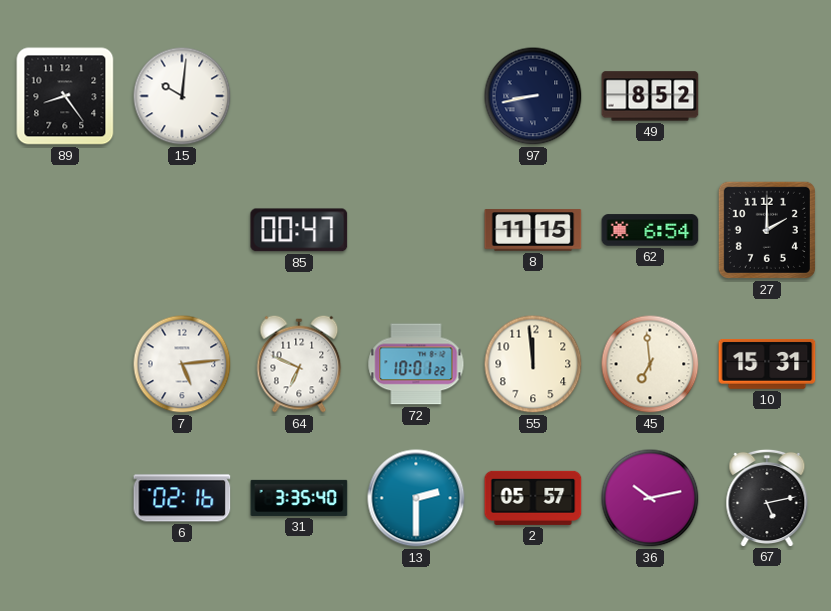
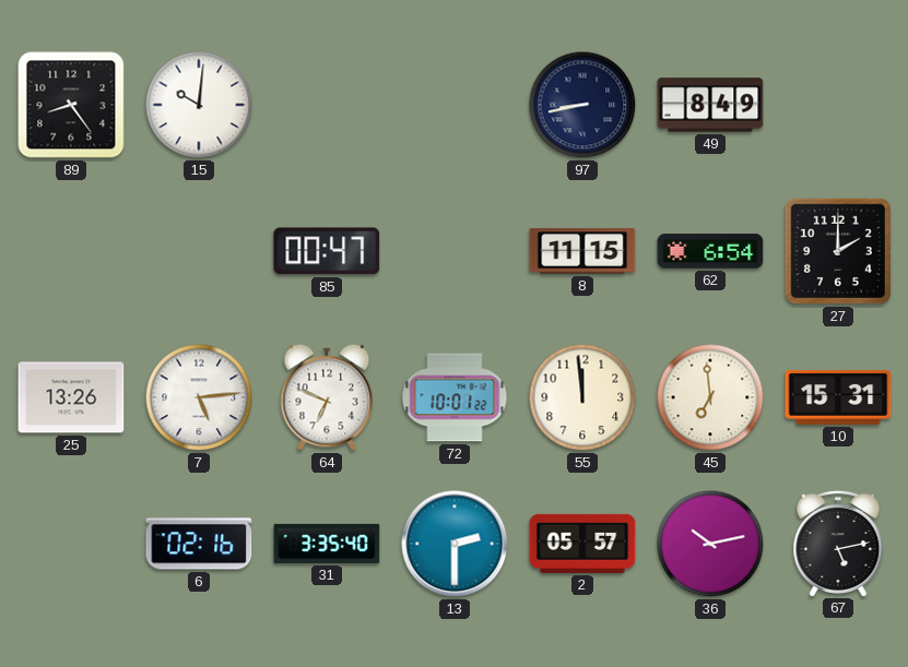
49: 8:52 -> 8:49
25: none -> 13:26
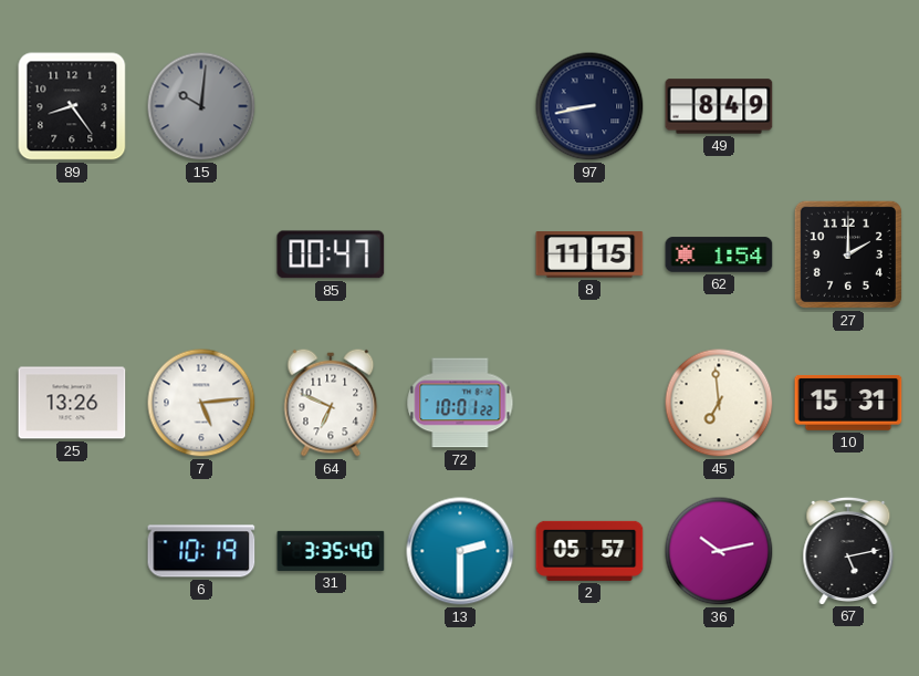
15 dial: white -> grey
62: 6:54 -> 1:54
55: 11:59 -> none
6: 02:16 -> 10:19
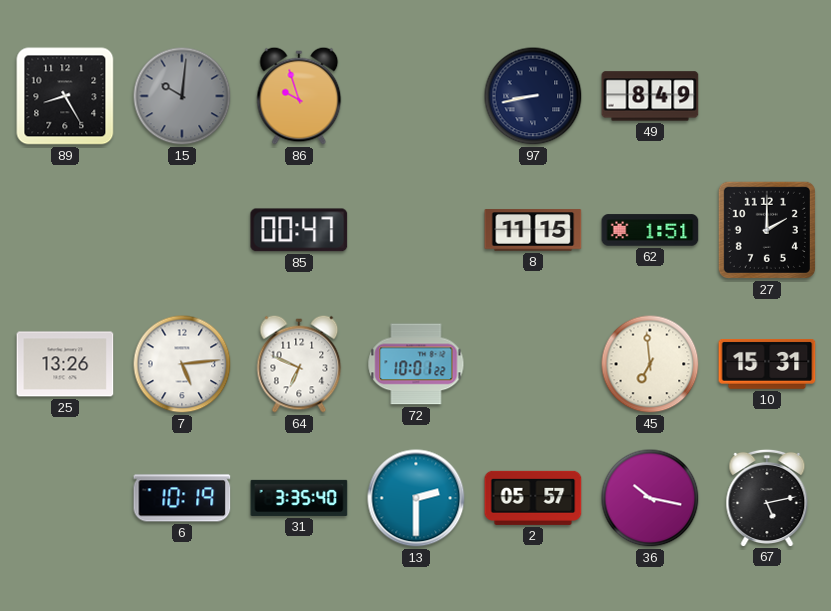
89: 8:24 -> 8:25
86: none -> 9:57
62: 1:54 -> 1:51
36: 10:13 -> 10:17
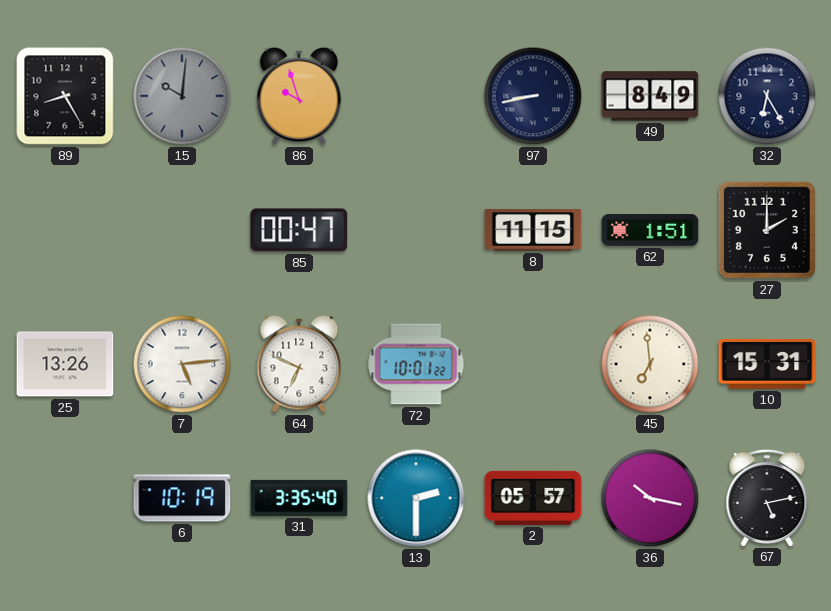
32: none -> 6:25
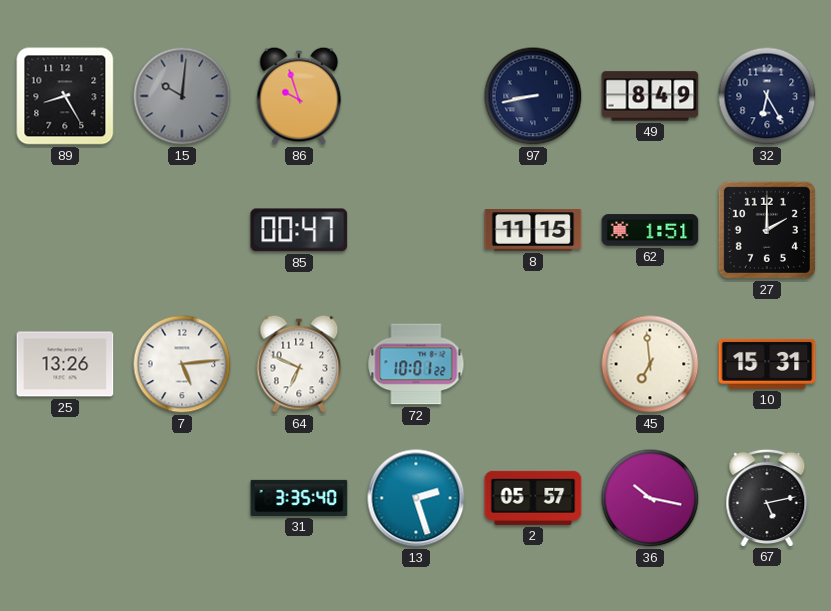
6: 10:19 -> none
13: 2:30 -> 2:27
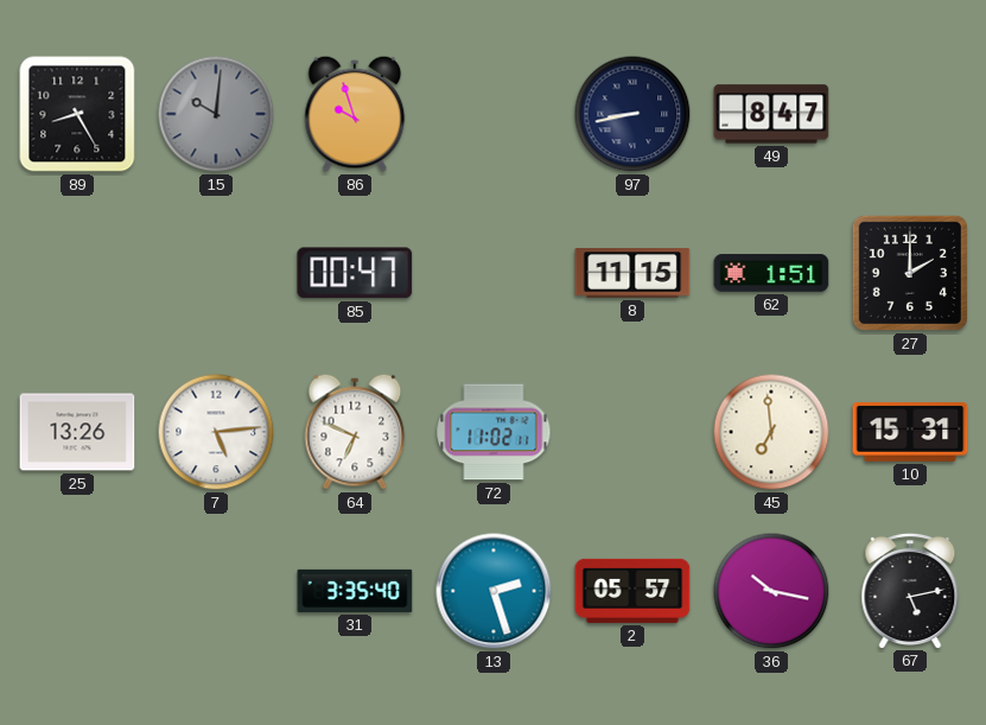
49: 8:49 -> 8:47
32: 6:25 -> none
72: 10:01 -> 11:02
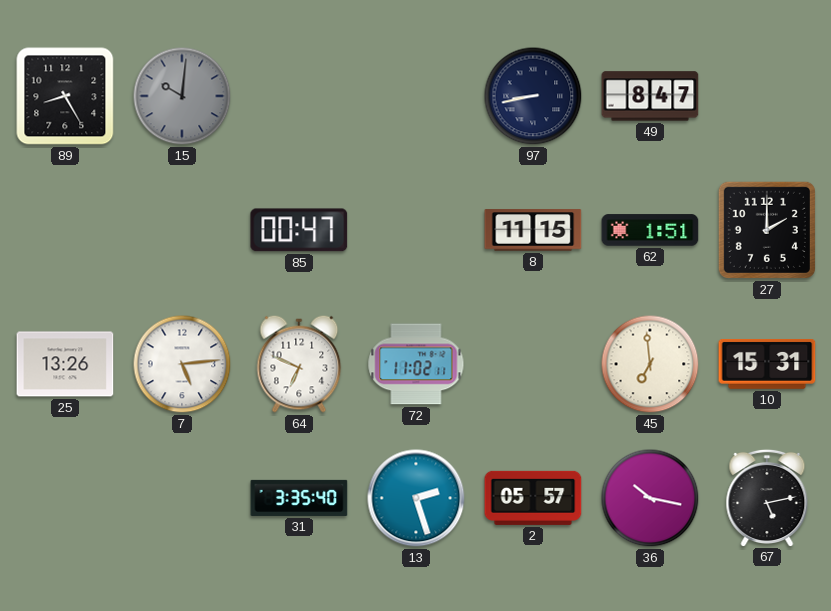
86: 9:57 -> none
